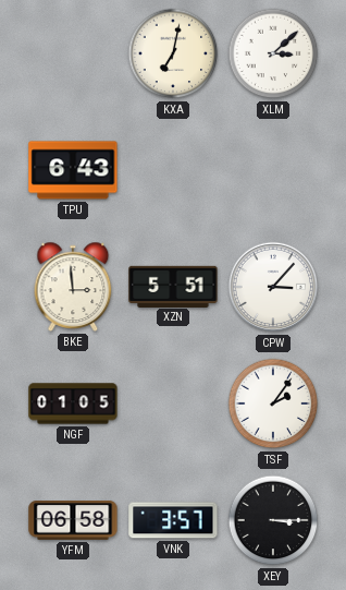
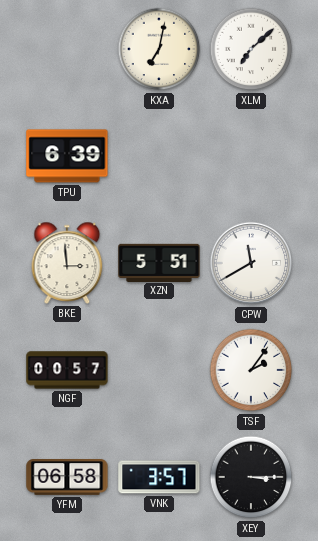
XLM: 3:08 -> 7:08
TPU: 6:43 -> 6:39
CPW: 3:07 -> 11:40
NGF: 01:05 -> 00:57
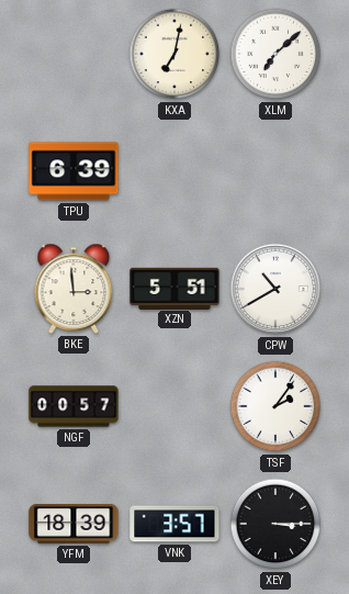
CPW: 11:40 -> 10:40
YFM: 06:58 -> 18:39
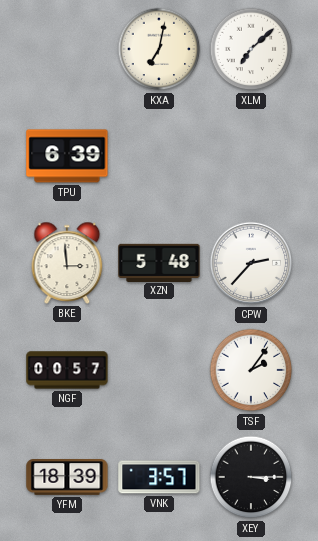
XZN: 5:51 -> 5:48
CPW: 10:40 -> 2:37
